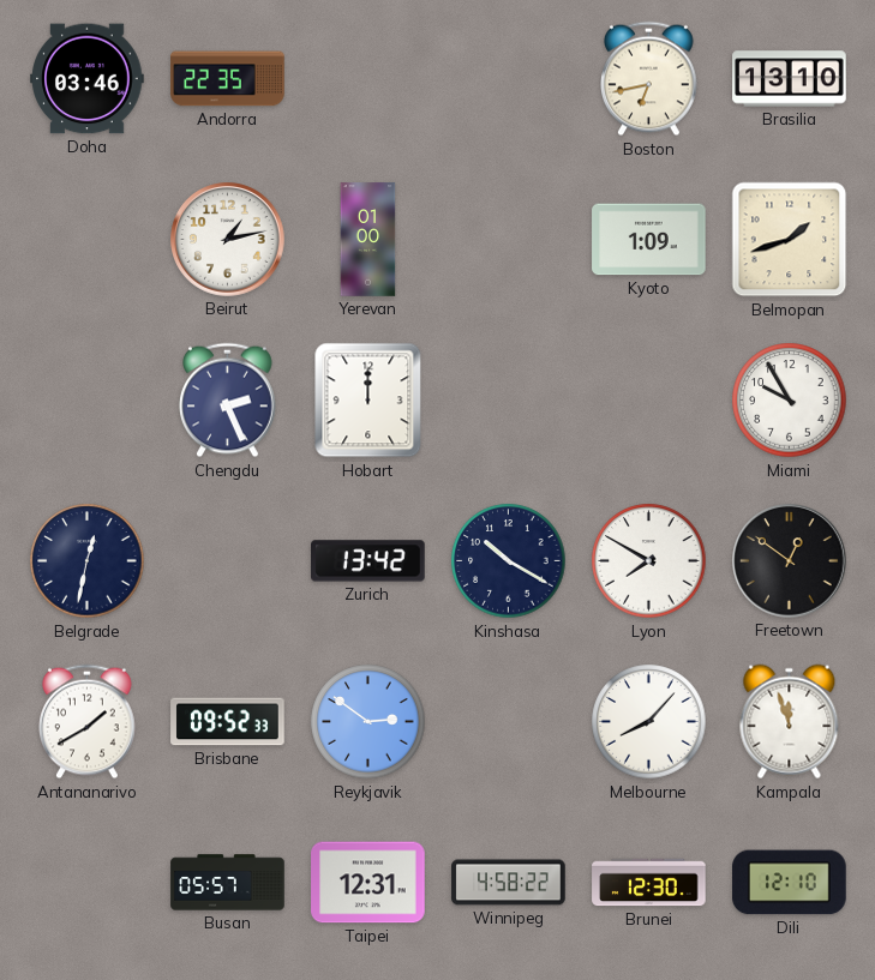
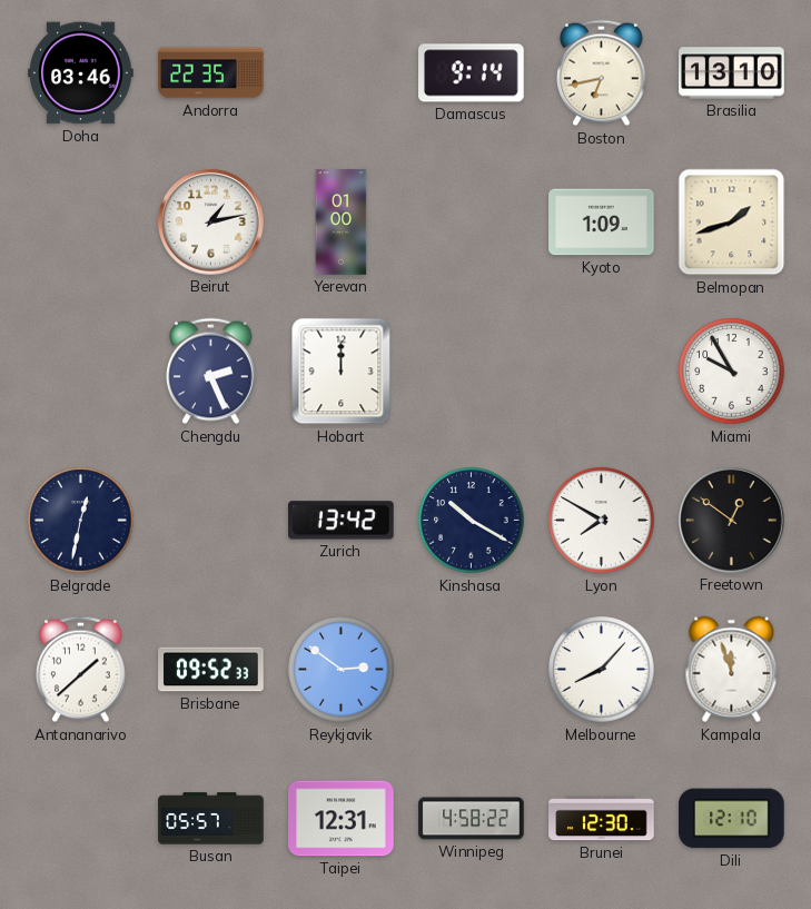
Damascus: none -> 9:14
Antananarivo: 1:40 -> 1:38
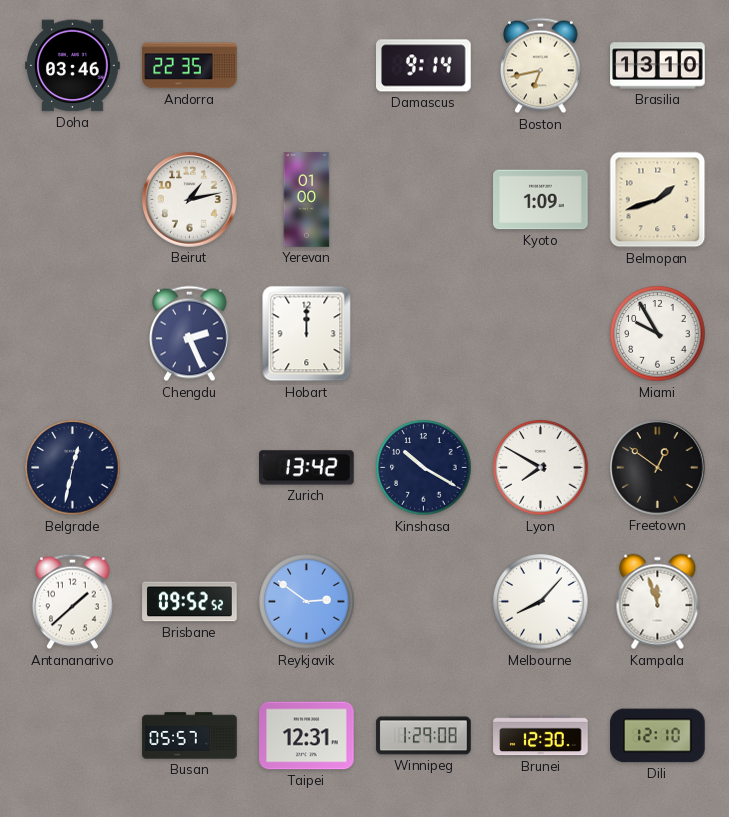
Brisbane: 09:52:33 -> 09:52:52
Winnipeg: 4:58 -> 1:29
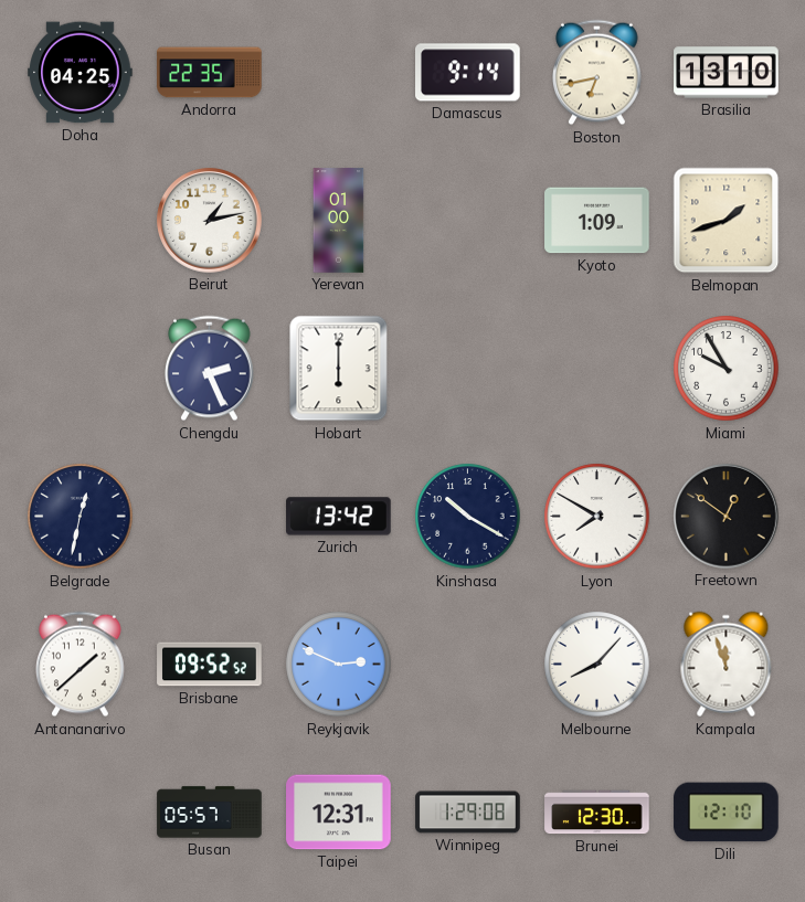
Doha: 03:46 -> 04:25
Hobart: 12:00 -> 6:00
Reykjavik: 2:51 -> 2:49
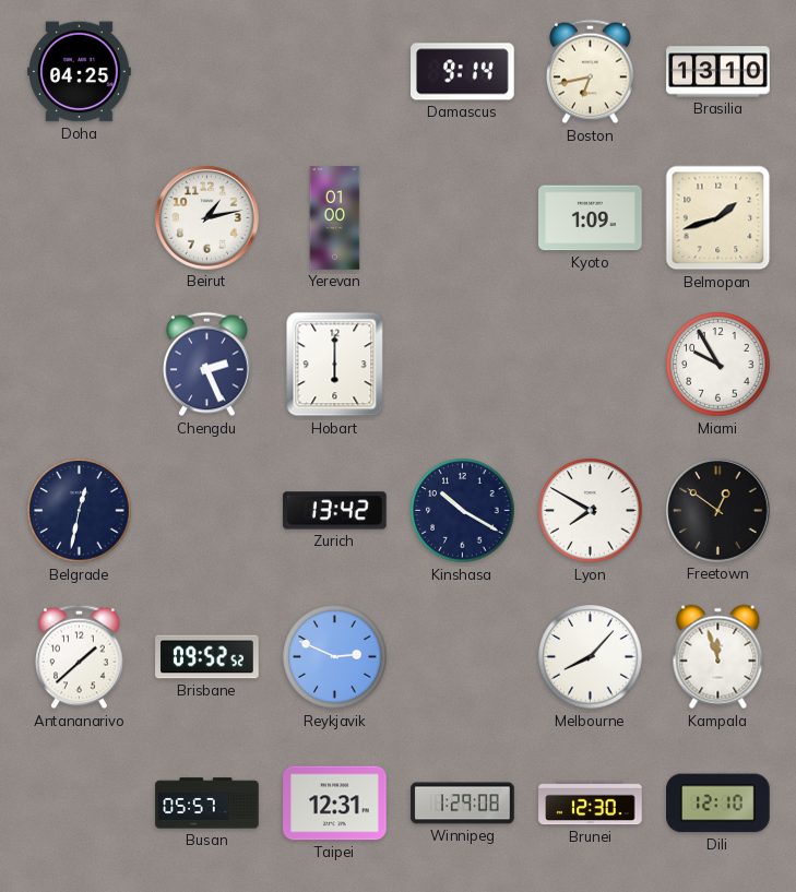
Andorra: 22:35 -> none
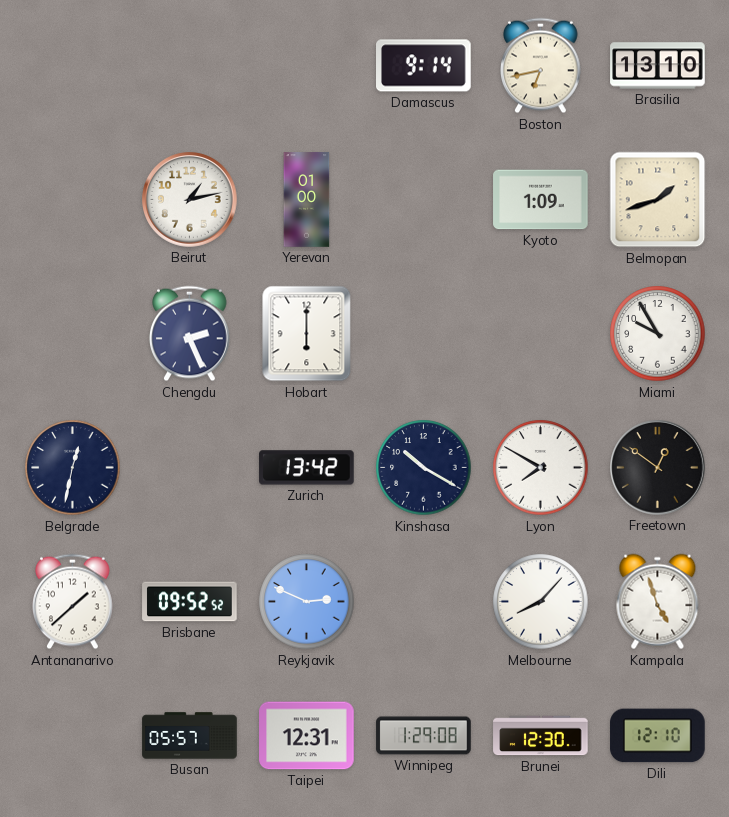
Doha: 04:25 -> none
Kampala: 11:57 -> 4:57
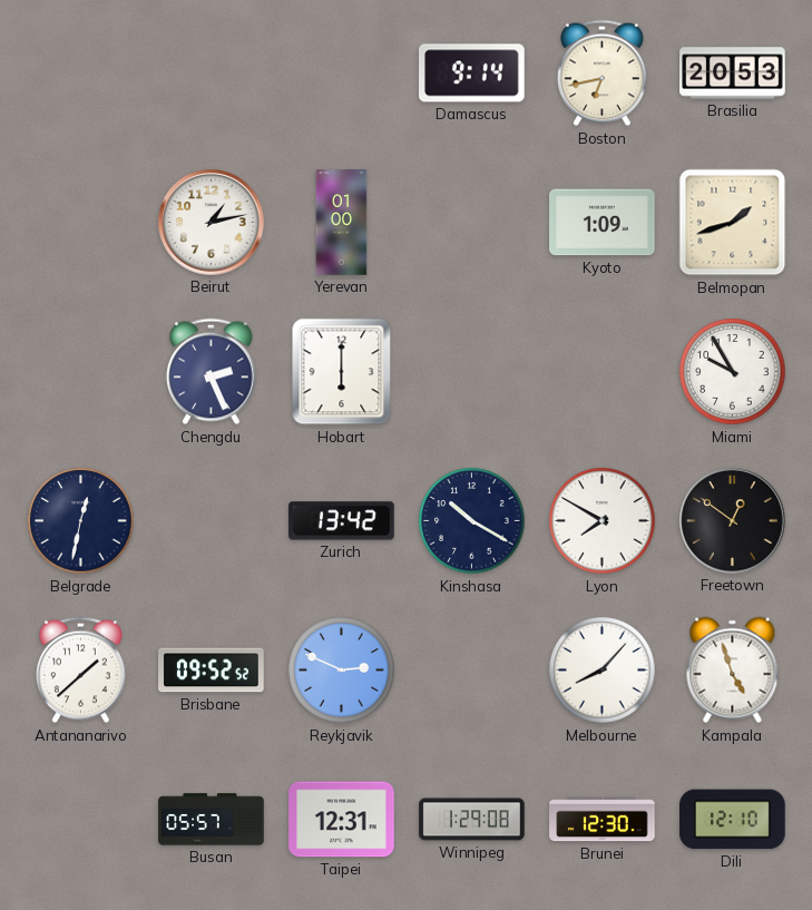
Brasilia: 13:10 -> 20:53
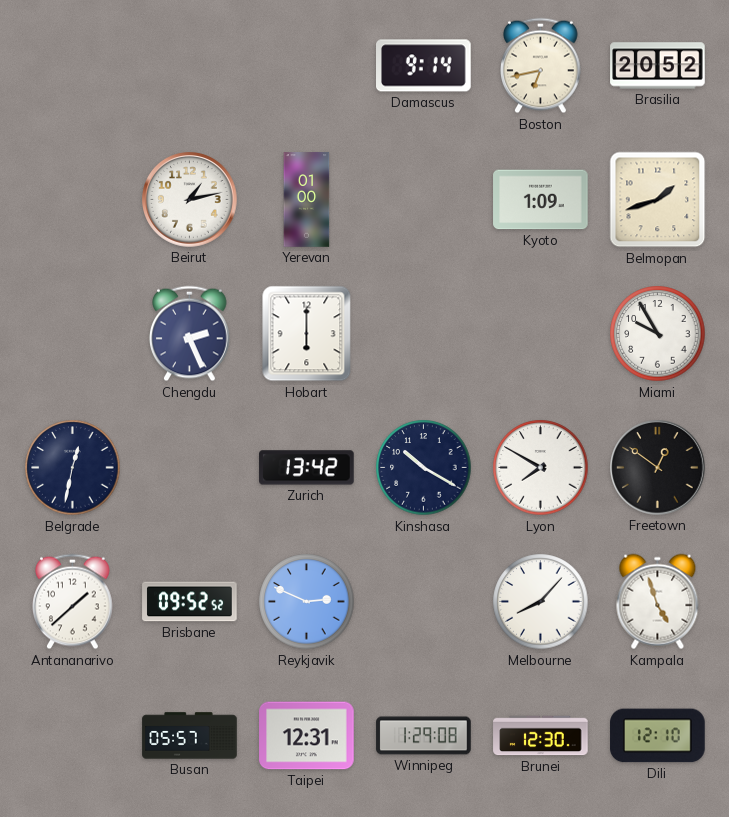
Brasilia: 20:53 -> 20:52
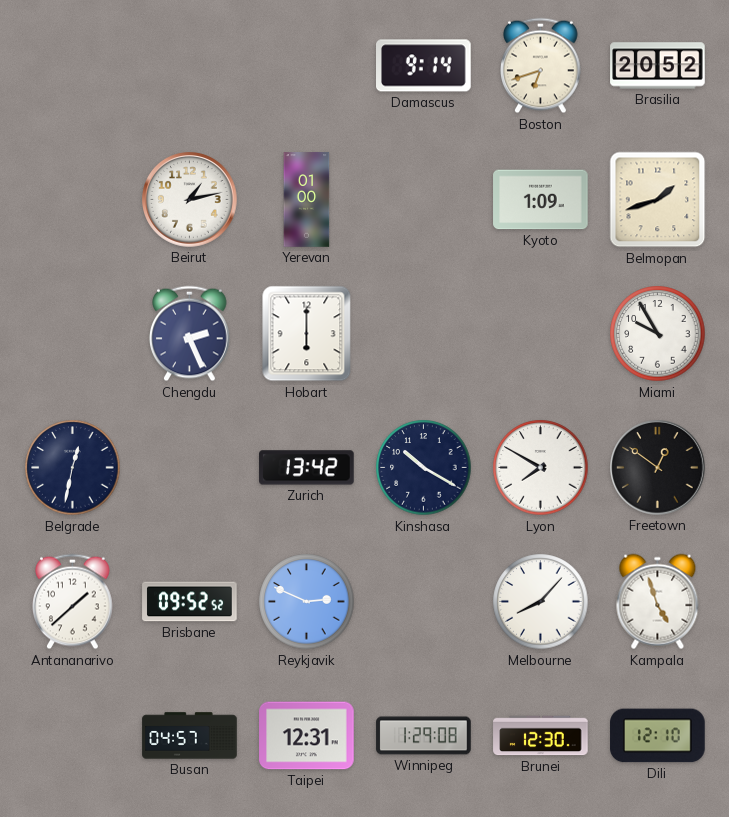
Boston: 6:43 -> 6:42
Busan: 05:57 -> 04:57
